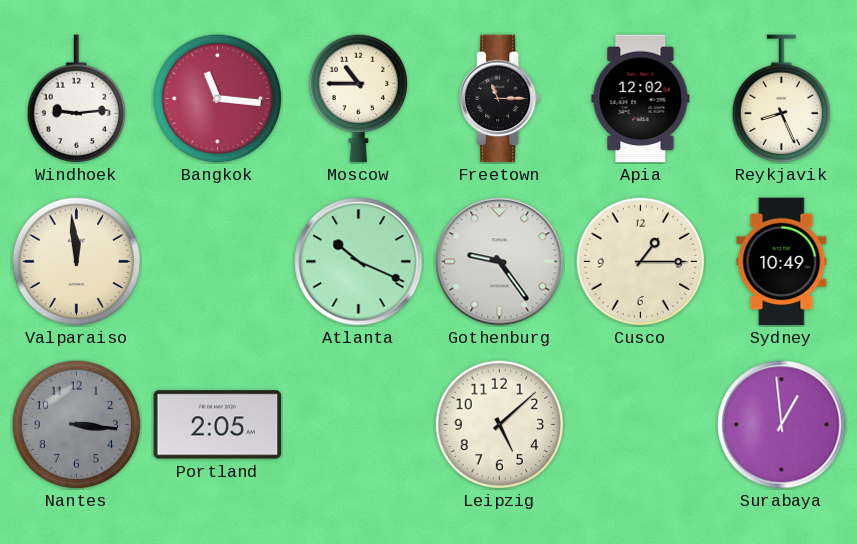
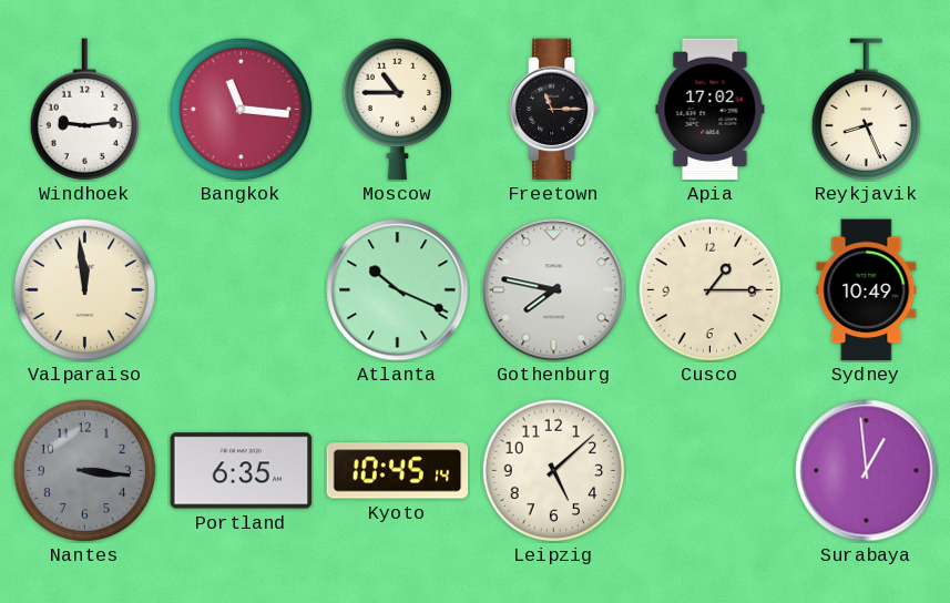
Apia: 12:02 -> 17:02
Gothenburg: 9:24 -> 7:47
Portland: 2:05 -> 6:35
Kyoto: none -> 10:45
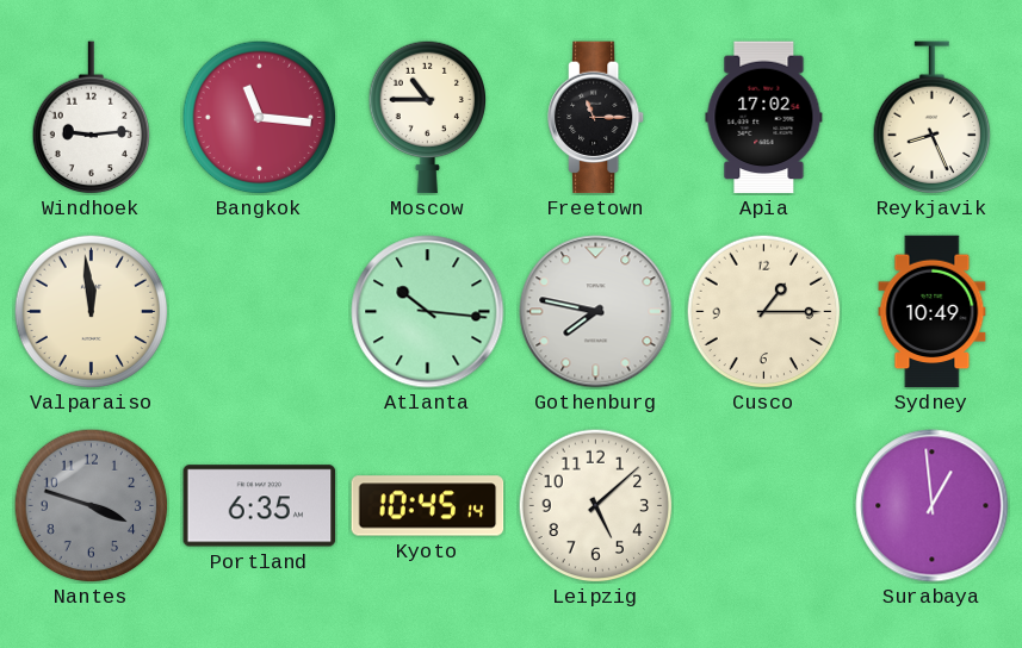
Atlanta: 10:19 -> 10:16
Nantes: 3:16 -> 3:48
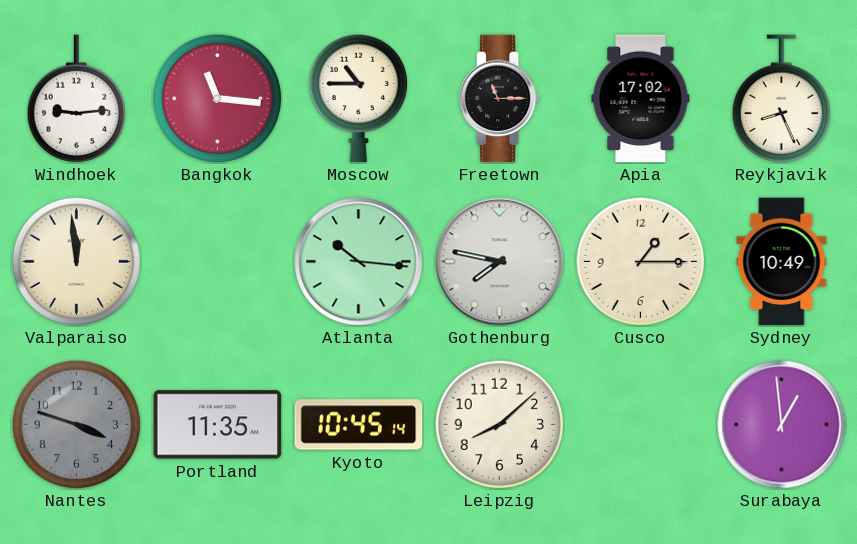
Portland: 6:35 -> 11:35
Leipzig: 5:08 -> 8:08
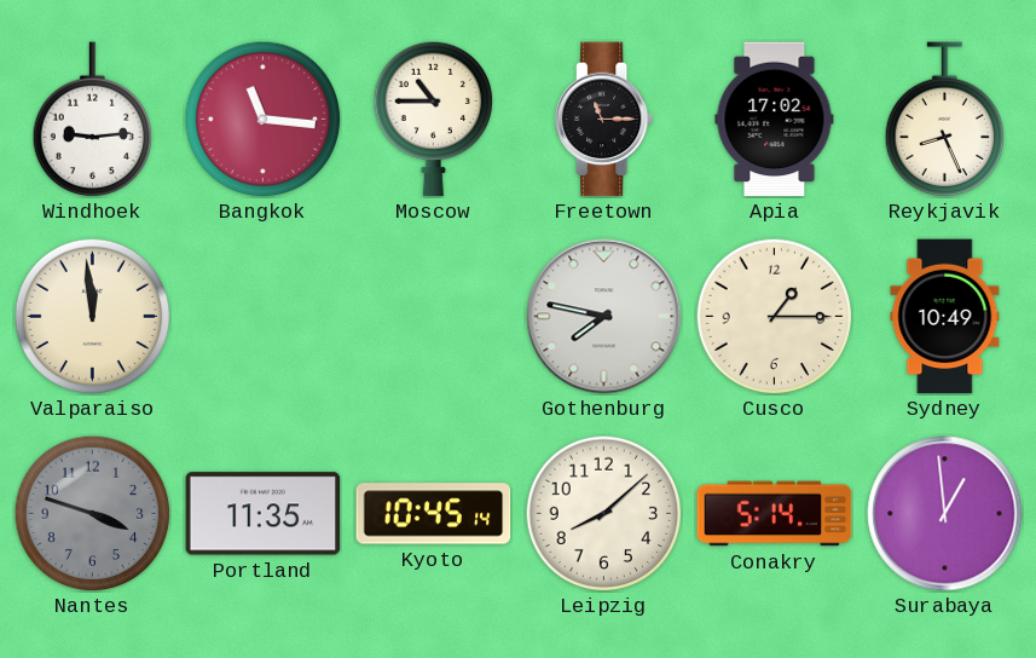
Atlanta: 10:16 -> none
Conakry: none -> 5:14
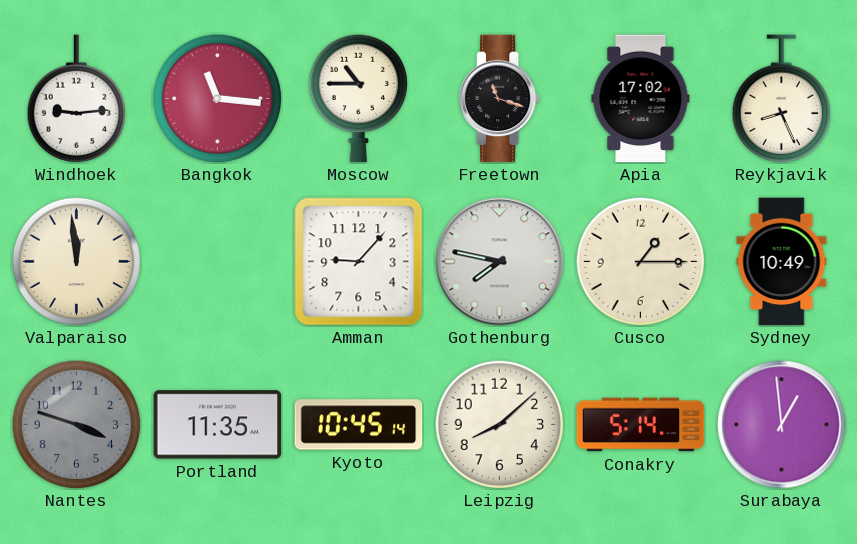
Freetown: 11:15 -> 11:18
Amman: none -> 9:07
